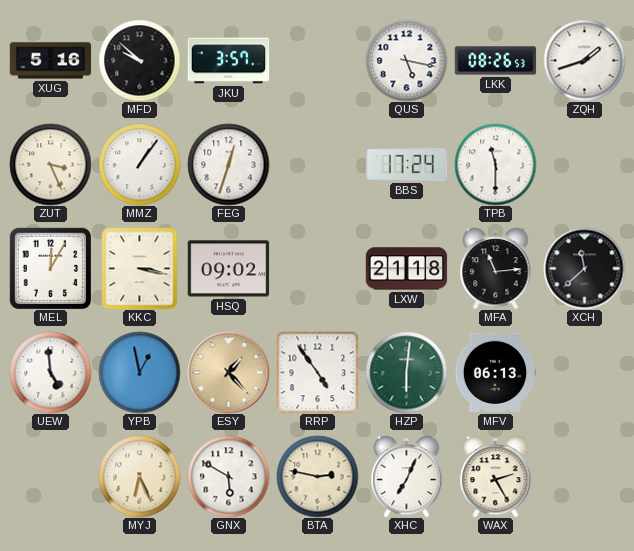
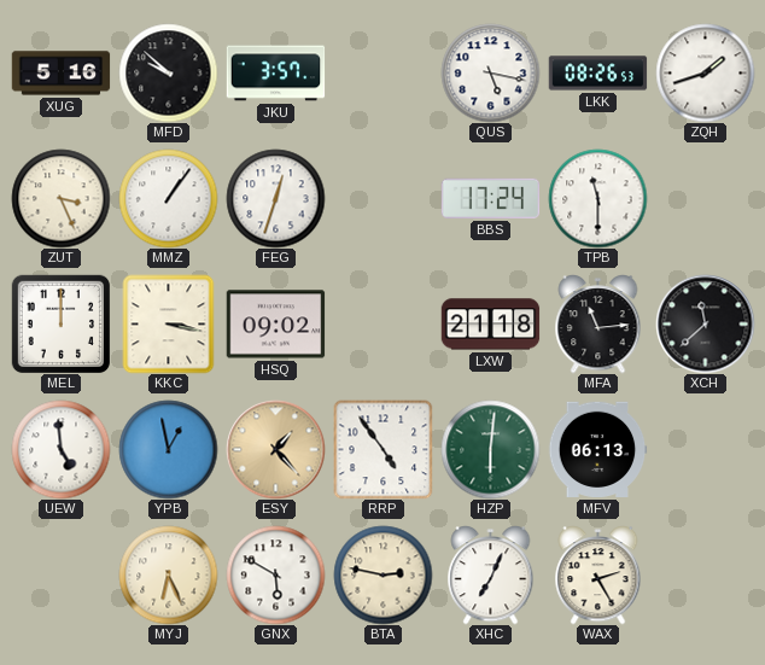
MEL: 12:05 -> 12:00
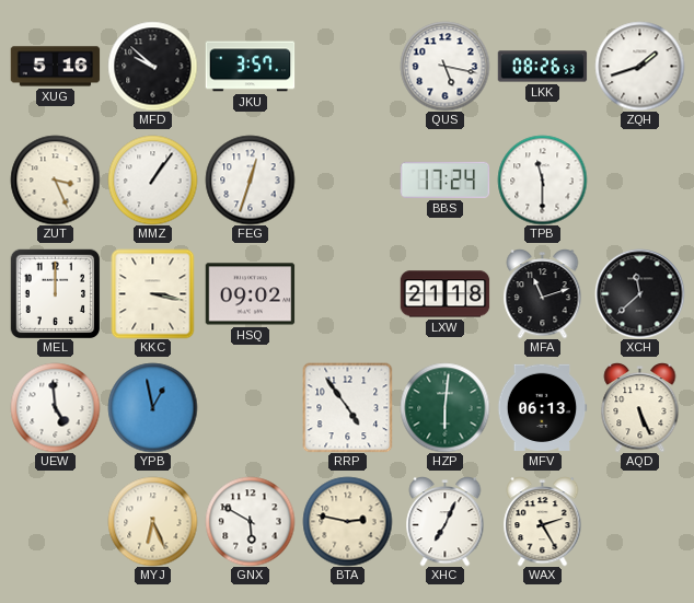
MFA: 11:14 -> 11:12
ESY: 1:23 -> none
AQD: none -> 5:26
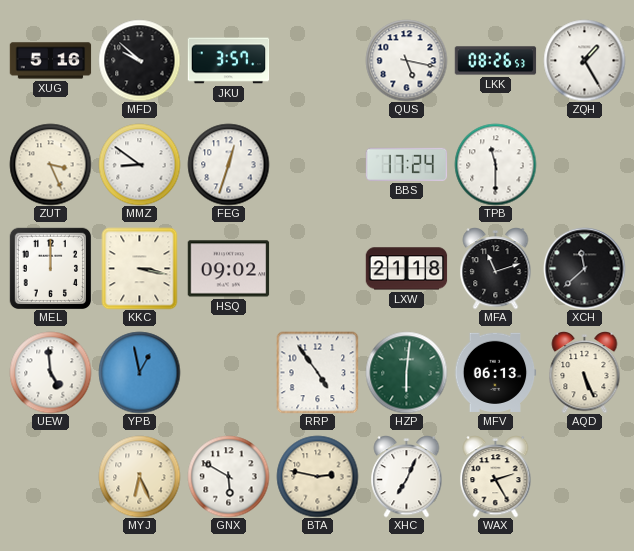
ZQH: 1:42 -> 1:25
MMZ: 1:06 -> 8:51
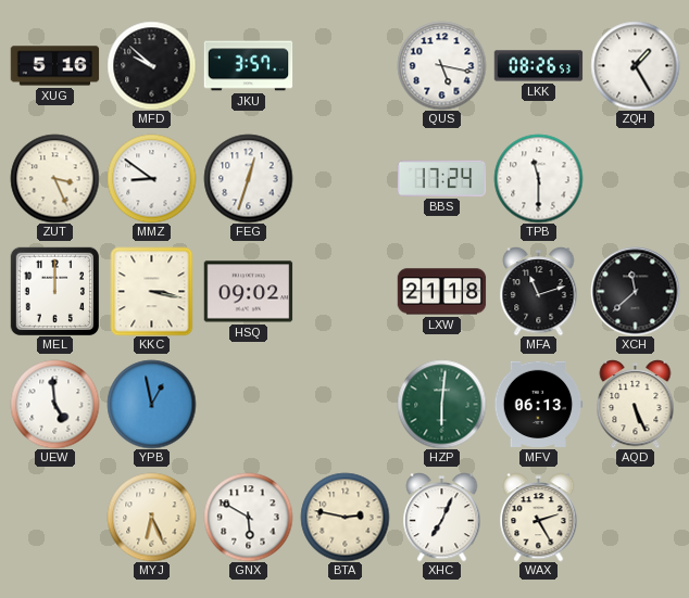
RRP: 4:54 -> none
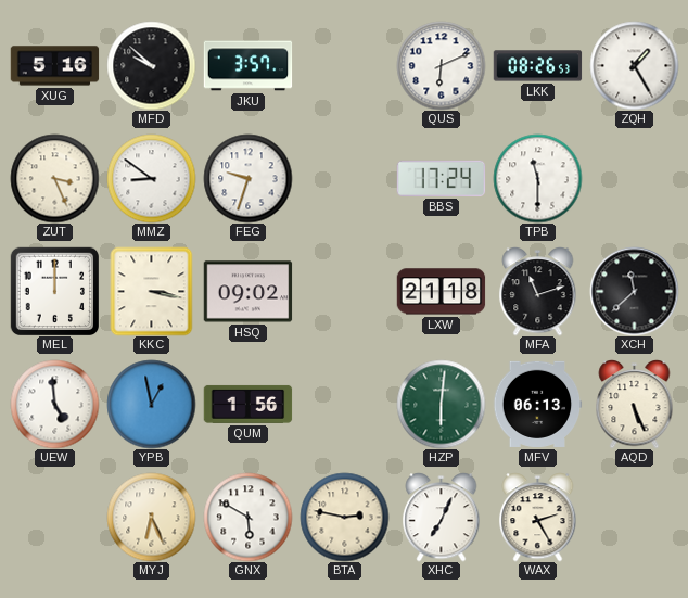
QUS: 5:17 -> 6:11
FEG: 12:33 -> 9:33
QUM: none -> 1:56
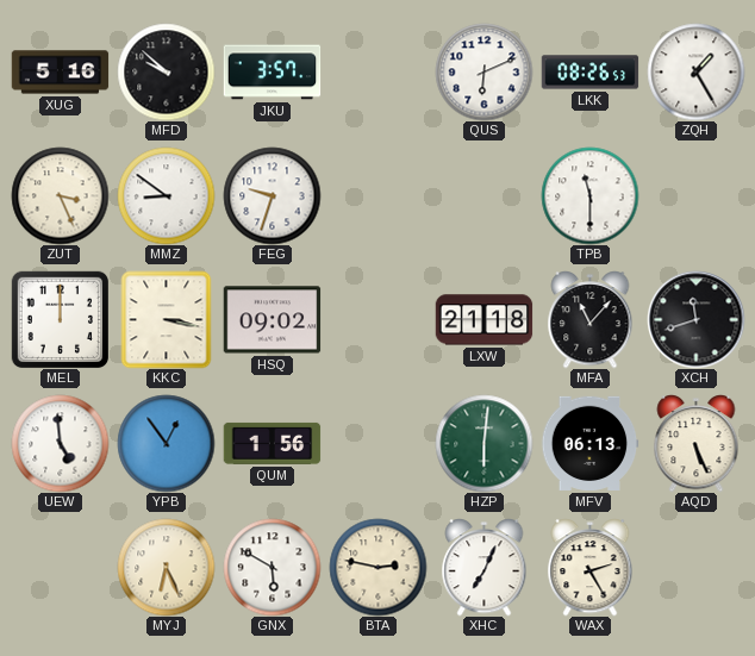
BBS: 17:24 -> none
MFA: 11:12 -> 11:07
XCH: 11:38 -> 11:42
YPB: 12:58 -> 12:54
